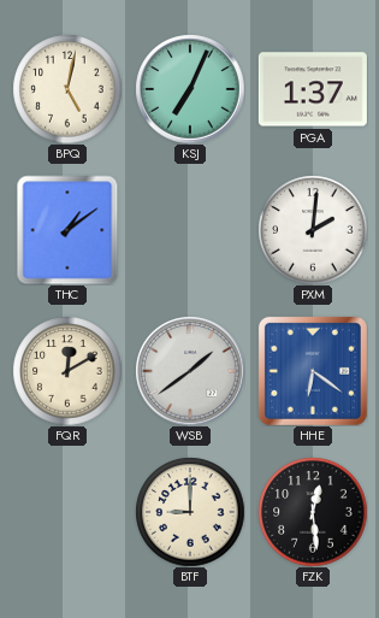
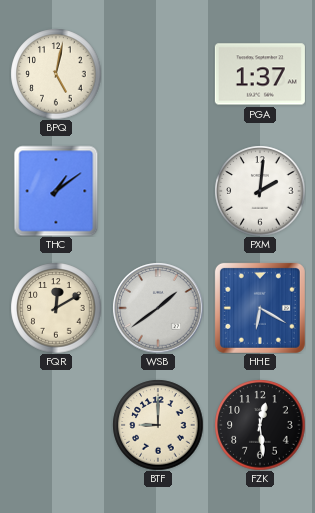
KSJ: 7:04 -> none
HHE: 6:21 -> 6:20
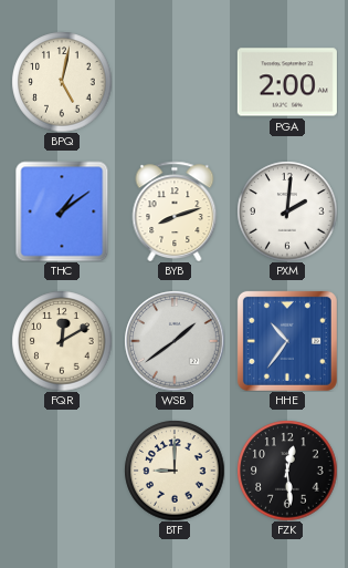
PGA: 1:37 -> 2:00
BYB: none -> 8:12
HHE: 6:20 -> 10:36
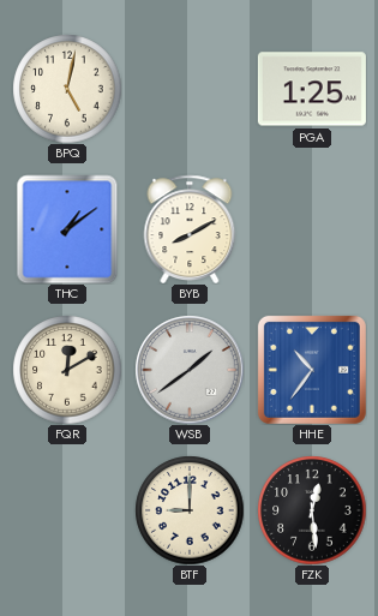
PGA: 2:00 -> 1:25
BYB: 8:12 -> 8:10
PXM: 2:01 -> none
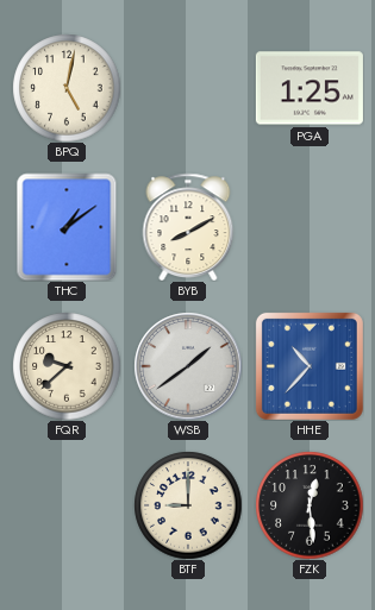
FQR: 12:10 -> 9:38
HHE: 10:36 -> 10:37
